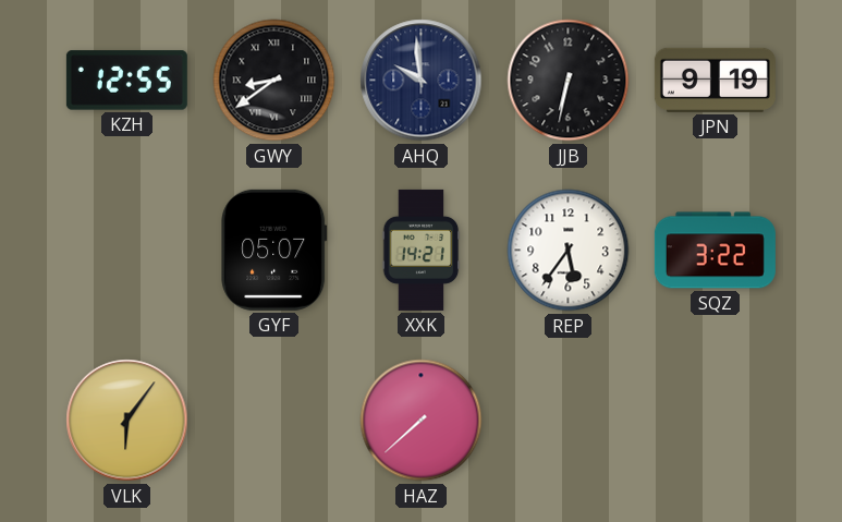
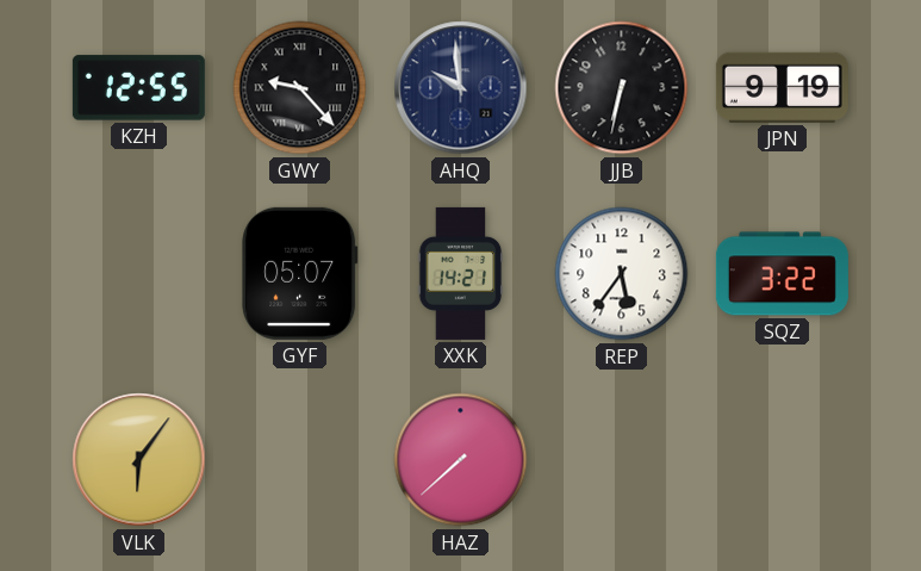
GWY: 8:39 -> 9:23
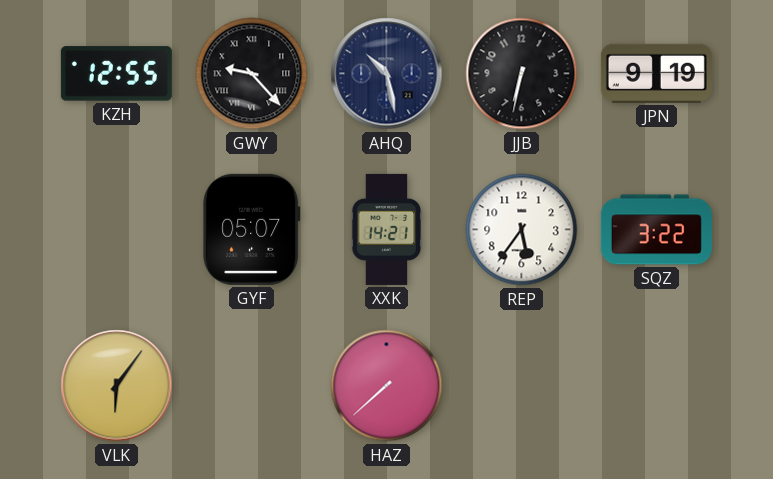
AHQ: 9:59 -> 10:28
